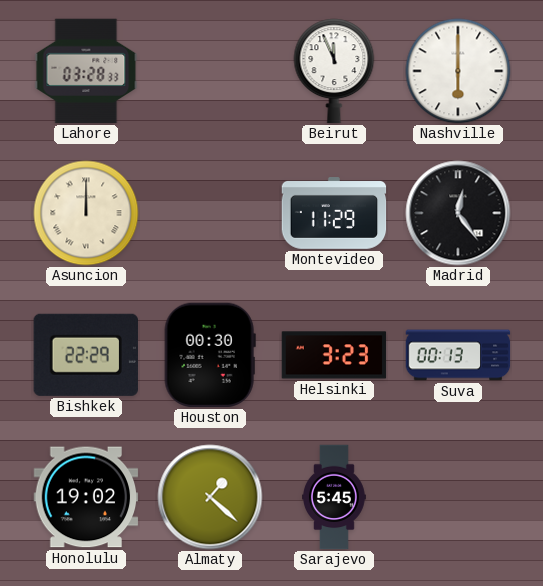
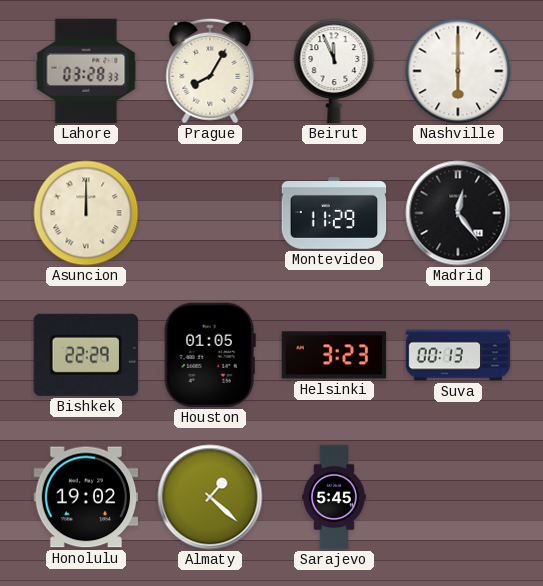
Prague: none -> 8:05
Houston: 00:30 -> 01:05
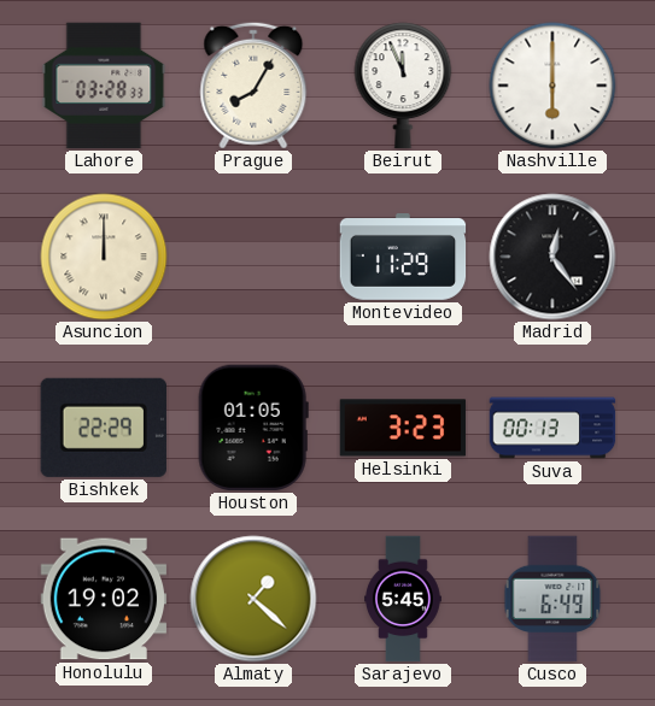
Cusco: none -> 6:49
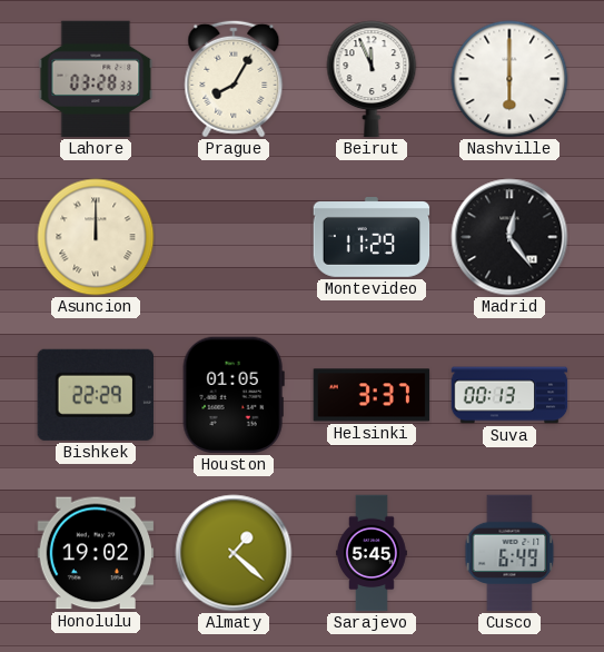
Helsinki: 3:23 -> 3:37
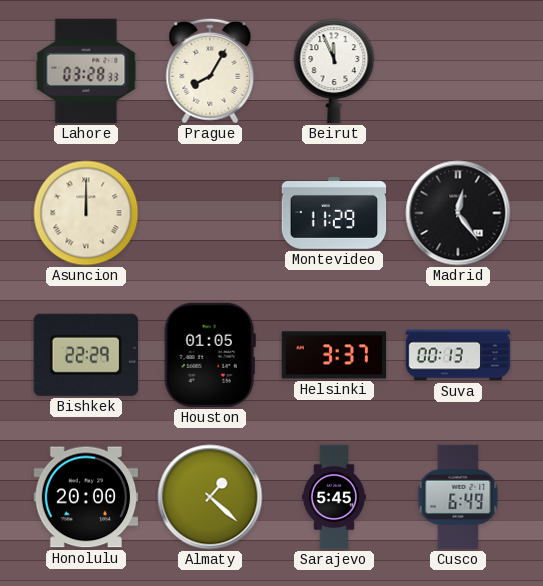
Nashville: 6:00 -> none
Honolulu: 19:02 -> 20:00
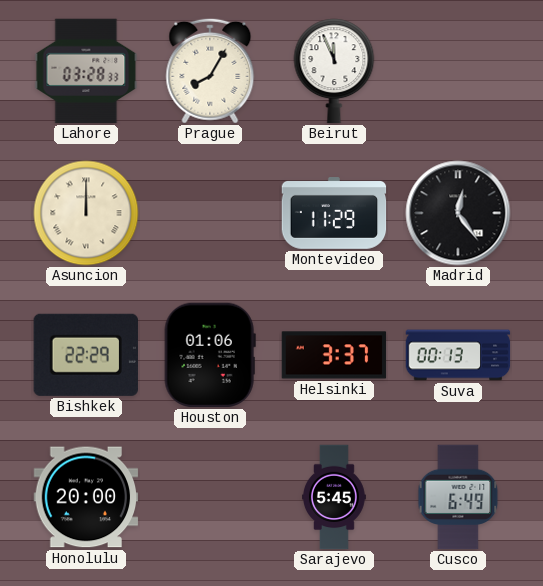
Houston: 01:05 -> 01:06
Almaty: 1:22 -> none
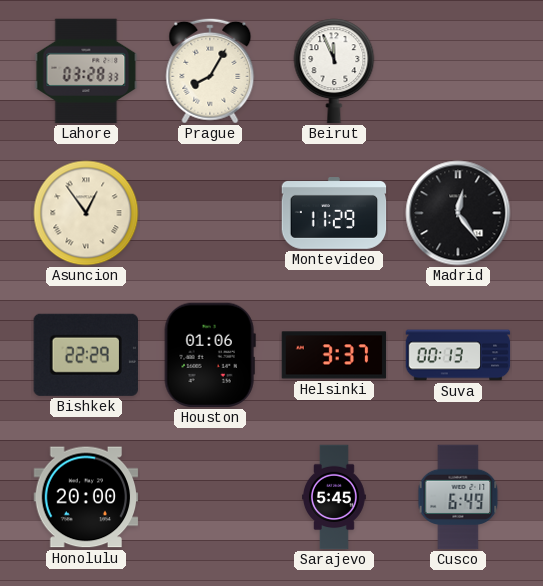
Asuncion: 12:00 -> 12:54
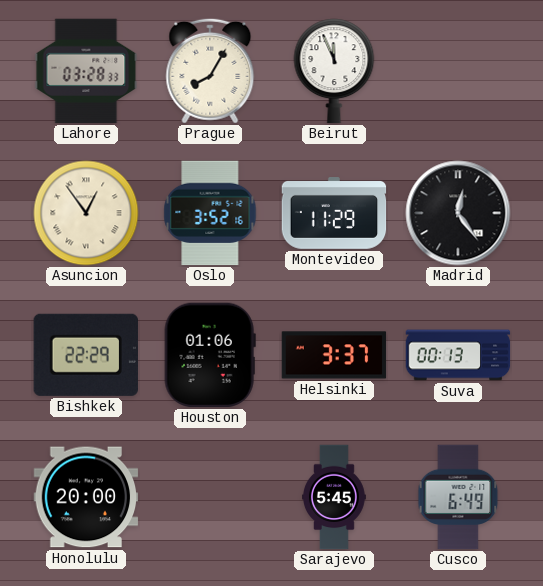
Oslo: none -> 3:52
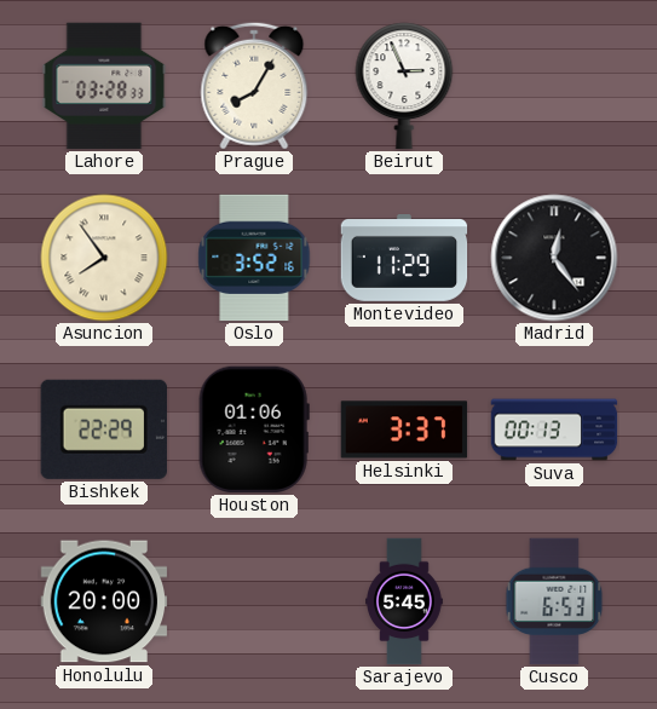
Beirut: 11:56 -> 2:56
Asuncion: 12:54 -> 7:54
Cusco: 6:49 -> 6:53
